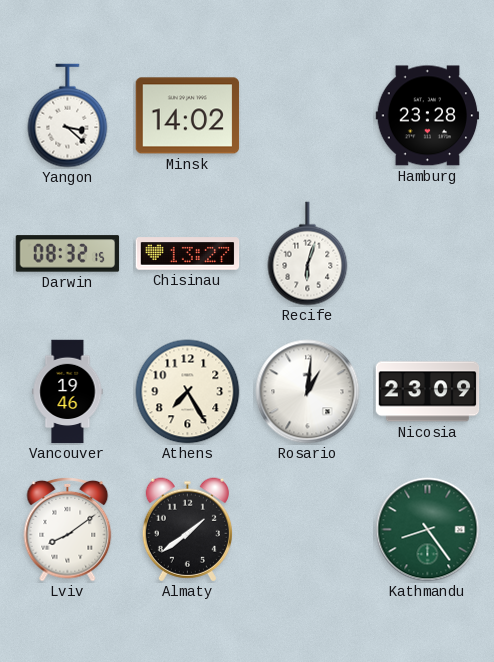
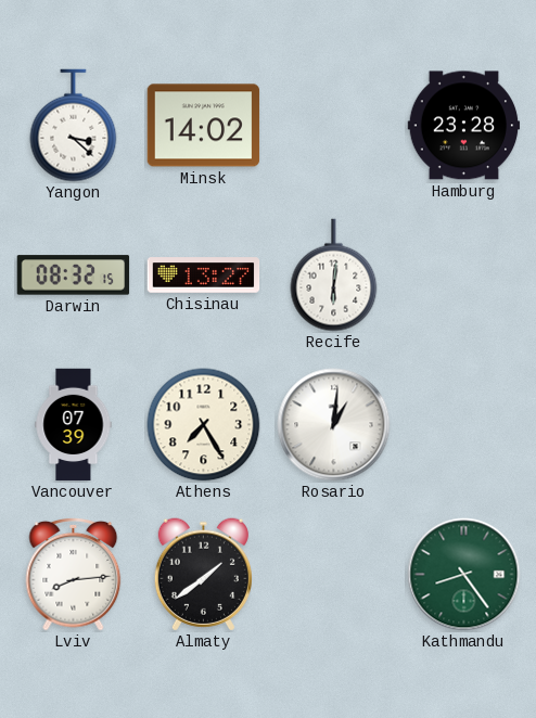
Recife: 6:03 -> 6:01
Vancouver: 19:46 -> 07:39
Nicosia: 23:09 -> none
Lviv: 8:09 -> 8:14
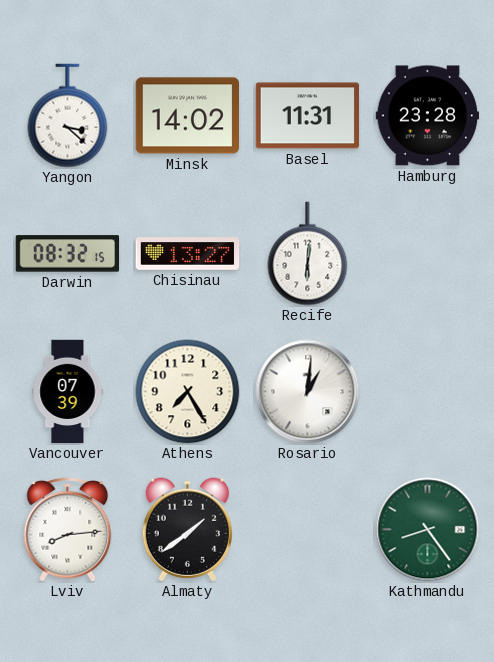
Basel: none -> 11:31
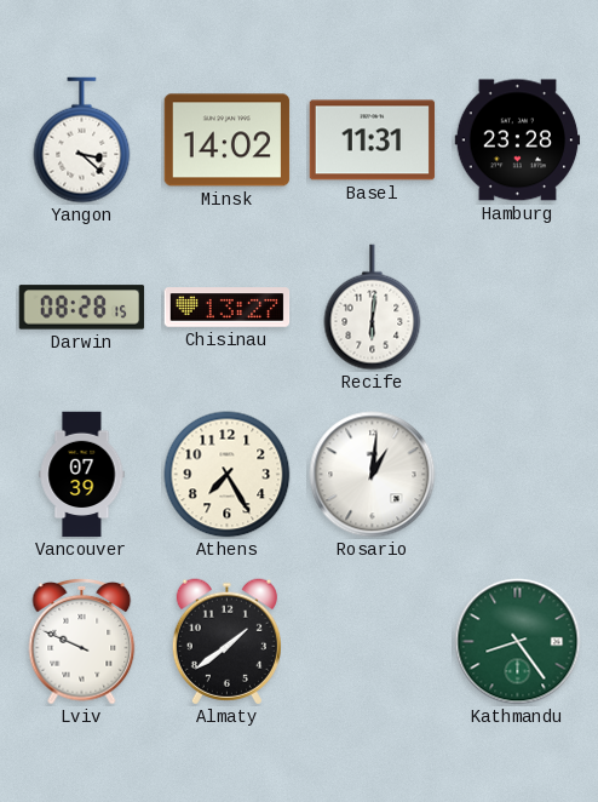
Darwin: 08:32 -> 08:28
Lviv: 8:14 -> 9:49
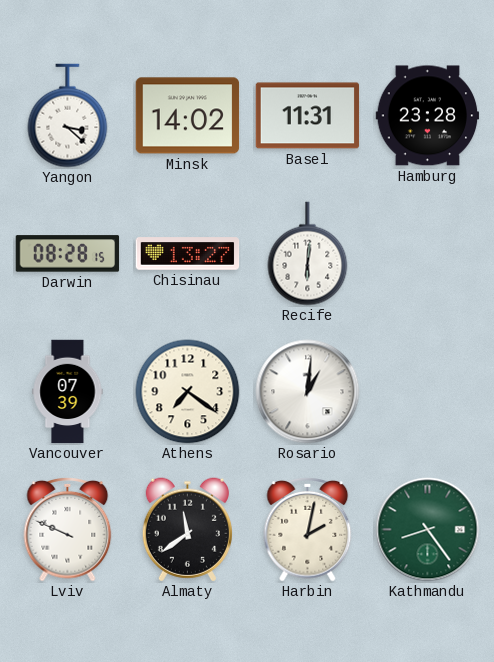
Athens: 7:25 -> 7:21
Almaty: 1:39 -> 11:39
Harbin: none -> 2:02
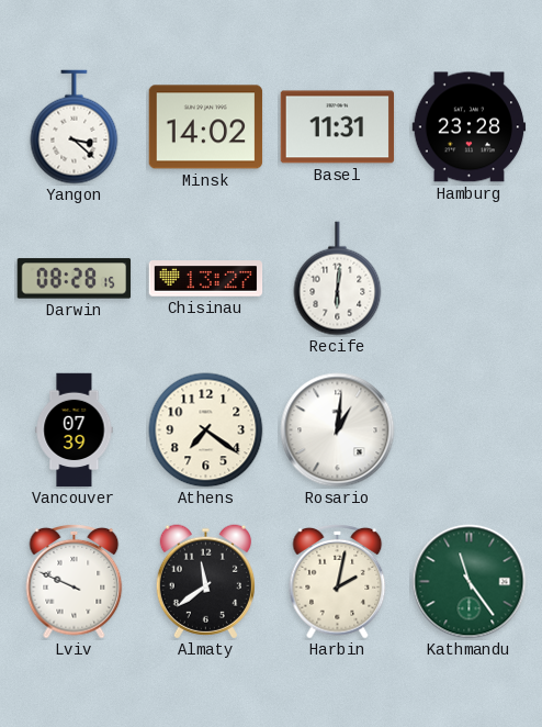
Kathmandu: 8:24 -> 11:24
